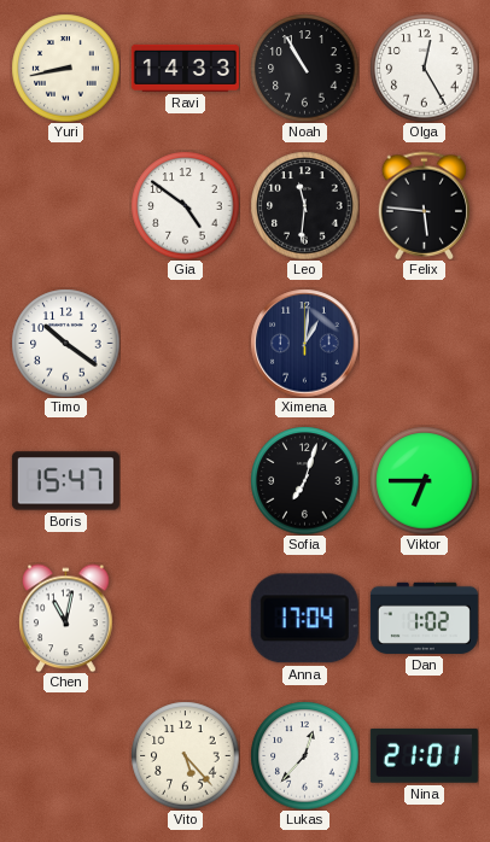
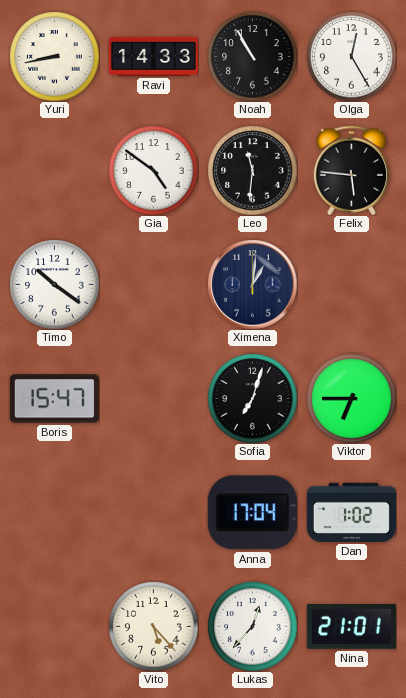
Chen: 11:02 -> none
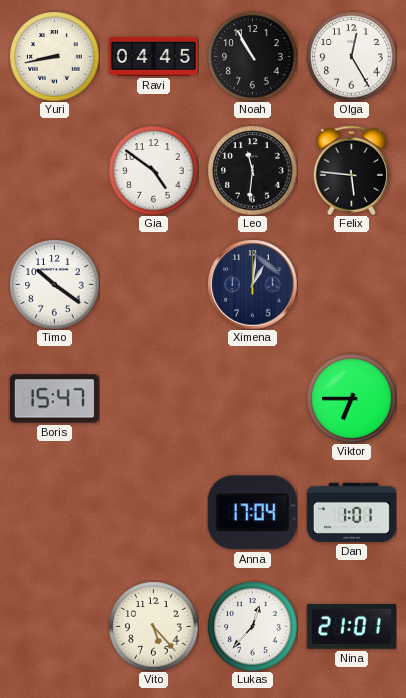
Ravi: 14:33 -> 04:45
Sofia: 7:03 -> none
Dan: 1:02 -> 1:01
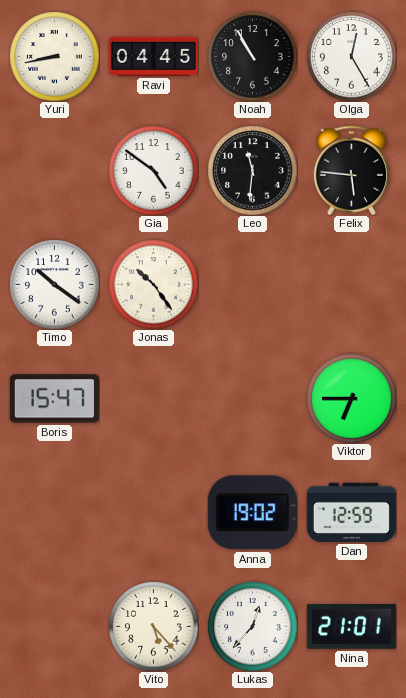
Jonas: none -> 10:24
Ximena: 1:01 -> none
Anna: 17:04 -> 19:02
Dan: 1:01 -> 12:59
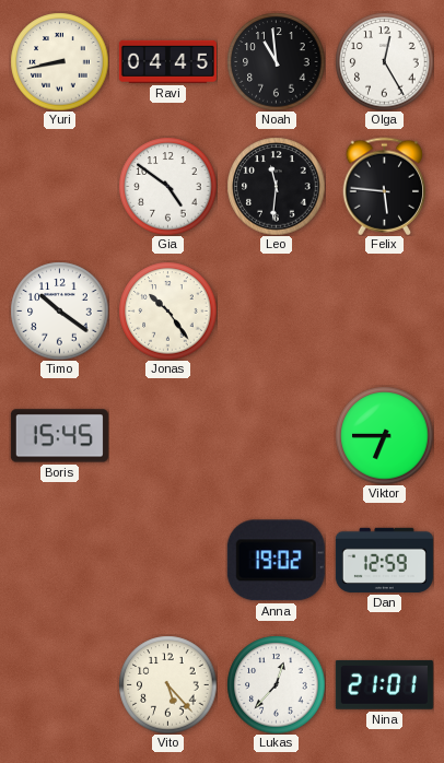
Noah: 10:55 -> 10:59
Boris: 15:47 -> 15:45
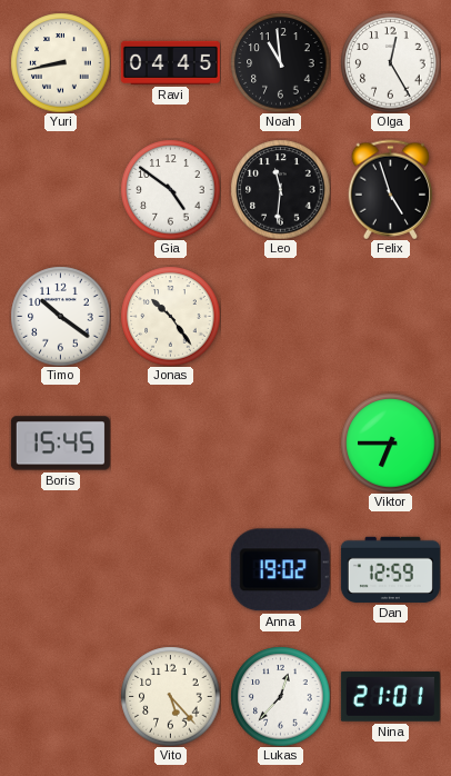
Felix: 5:46 -> 4:57
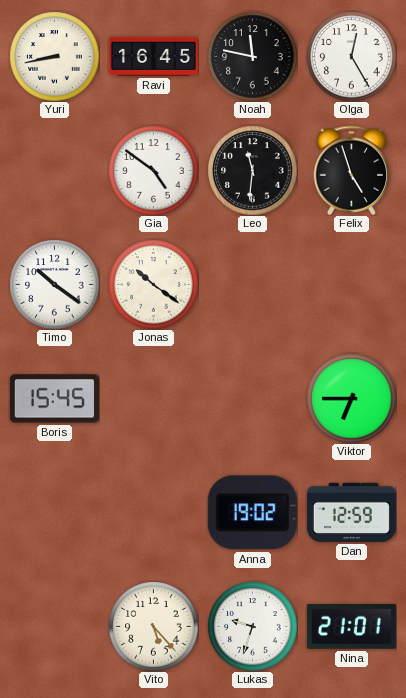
Ravi: 04:45 -> 16:45
Noah: 10:59 -> 11:47
Jonas: 10:24 -> 10:21
Lukas: 12:37 -> 9:33
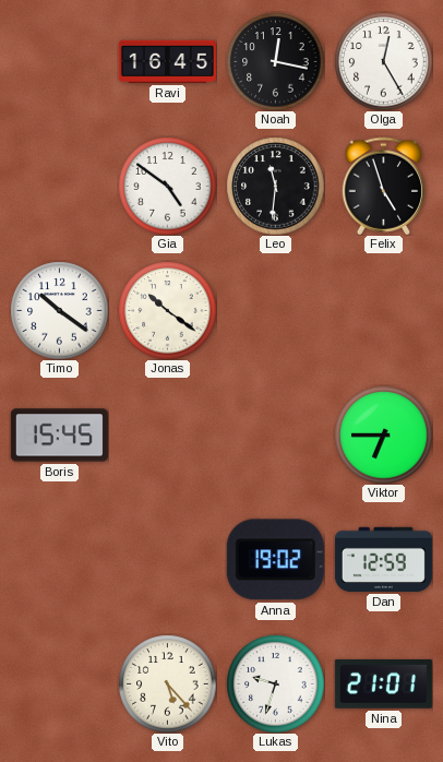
Yuri: 8:43 -> none
Noah: 11:47 -> 12:17
